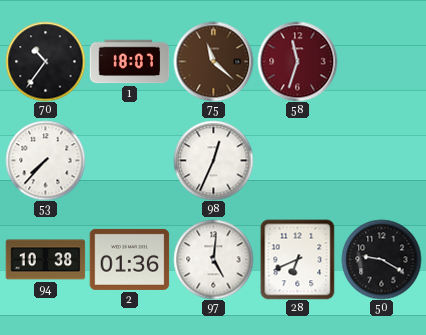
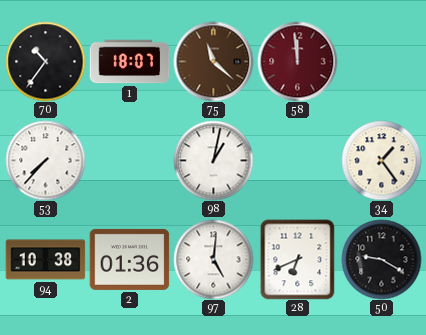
58: 11:33 -> 11:59
98: 12:34 -> 1:02
34: none -> 1:24
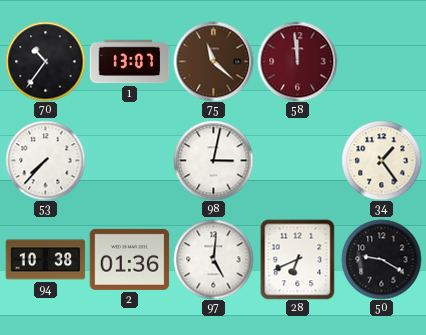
1: 18:07 -> 13:07
98: 1:02 -> 3:02
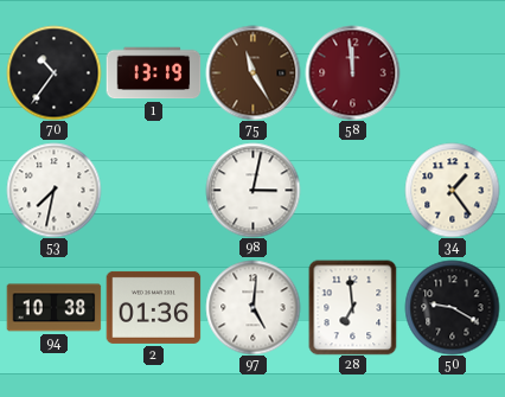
1: 13:07 -> 13:19
75: 11:22 -> 11:25
53: 7:37 -> 7:32
28: 6:41 -> 6:59
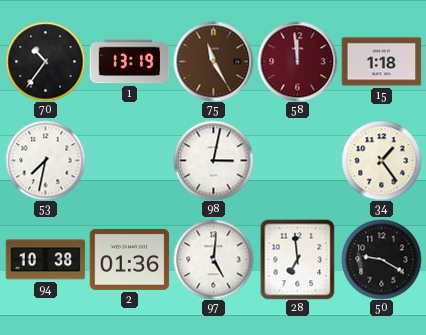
15: none -> 1:18
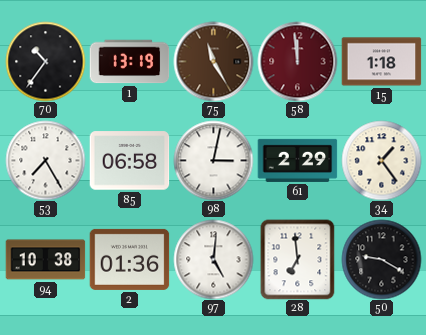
53: 7:32 -> 7:25
85: none -> 06:58
61: none -> 2:29
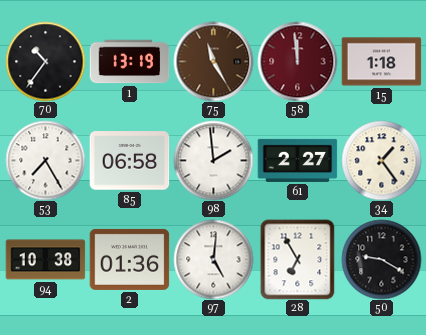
98: 3:02 -> 1:59
61: 2:29 -> 2:27
28: 6:59 -> 6:55
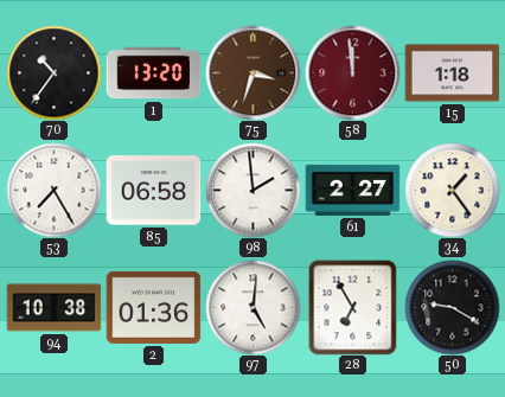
1: 13:19 -> 13:20
75: 11:25 -> 3:33
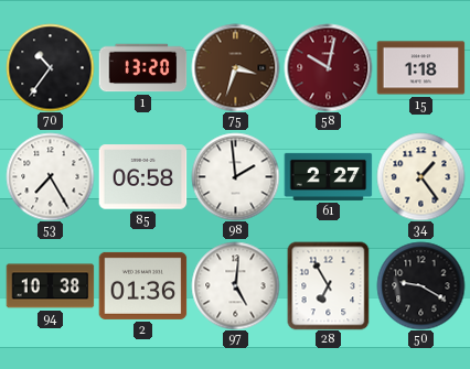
58: 11:59 -> 10:02
